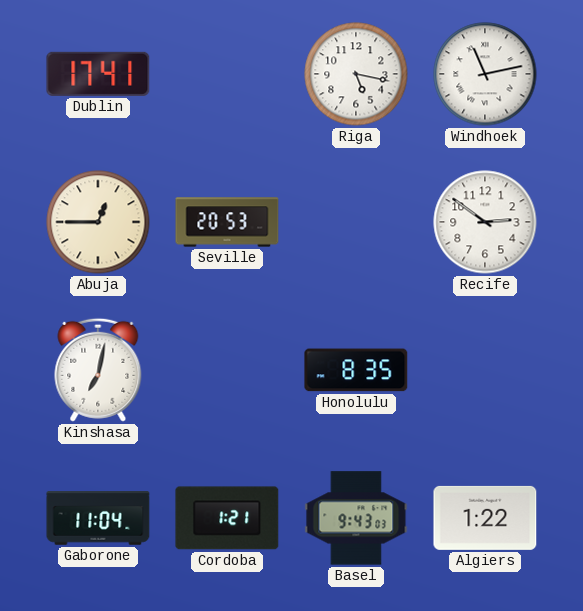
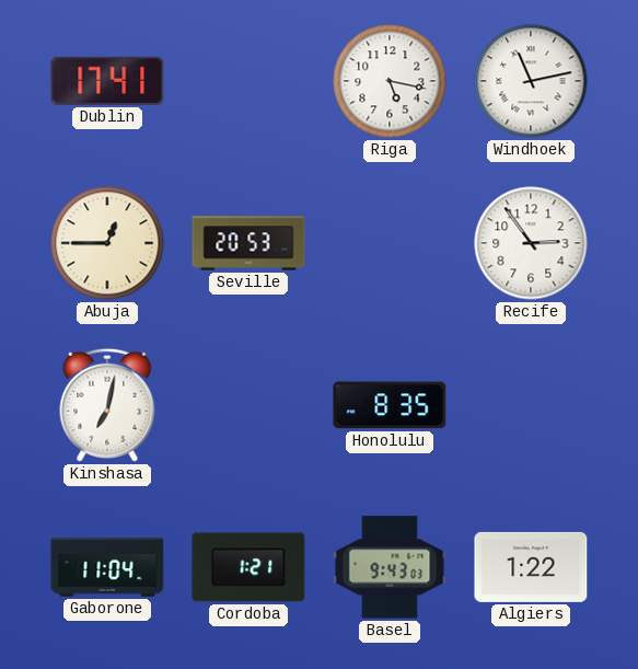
Recife: 2:51 -> 2:54
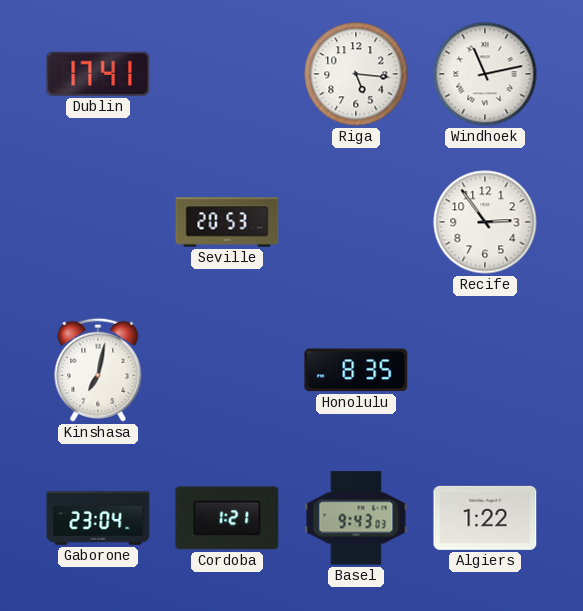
Riga: 5:17 -> 5:16
Abuja: 12:45 -> none
Gaborone: 11:04 -> 23:04
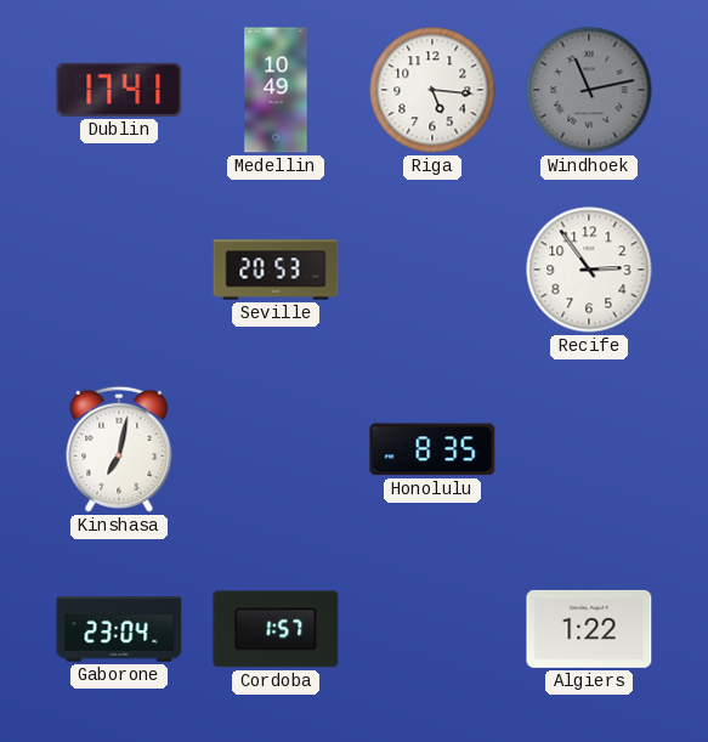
Medellin: none -> 10:49
Windhoek dial: white -> grey
Cordoba: 1:21 -> 1:57
Basel: 9:43 -> none
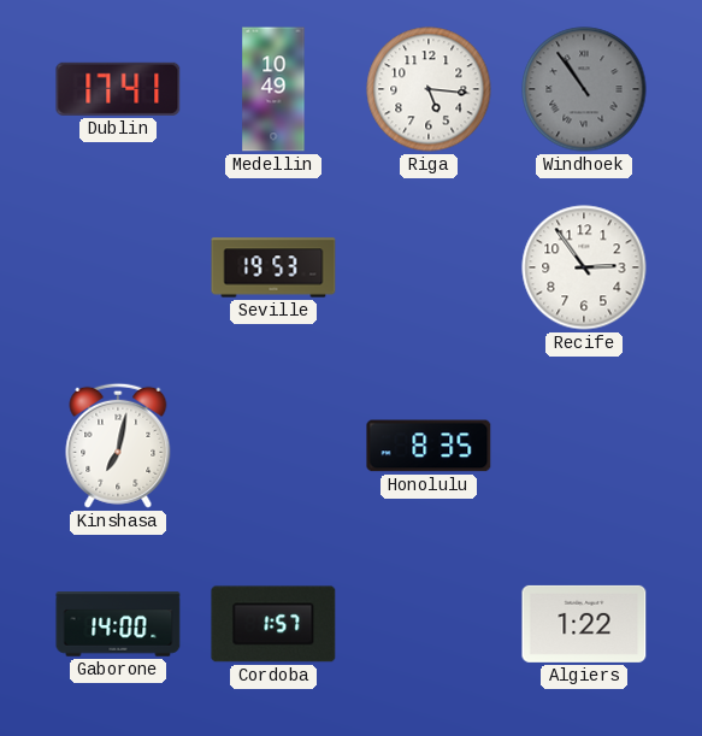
Windhoek: 11:13 -> 10:54
Seville: 20:53 -> 19:53
Gaborone: 23:04 -> 14:00
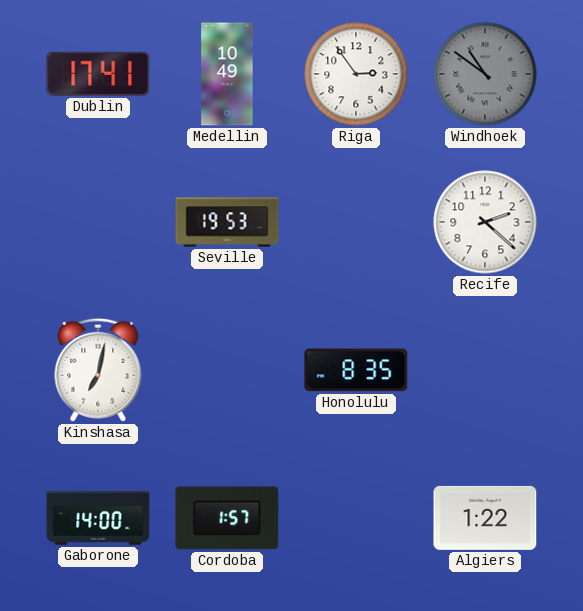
Riga: 5:16 -> 2:54
Windhoek: 10:54 -> 10:51
Recife: 2:54 -> 2:22
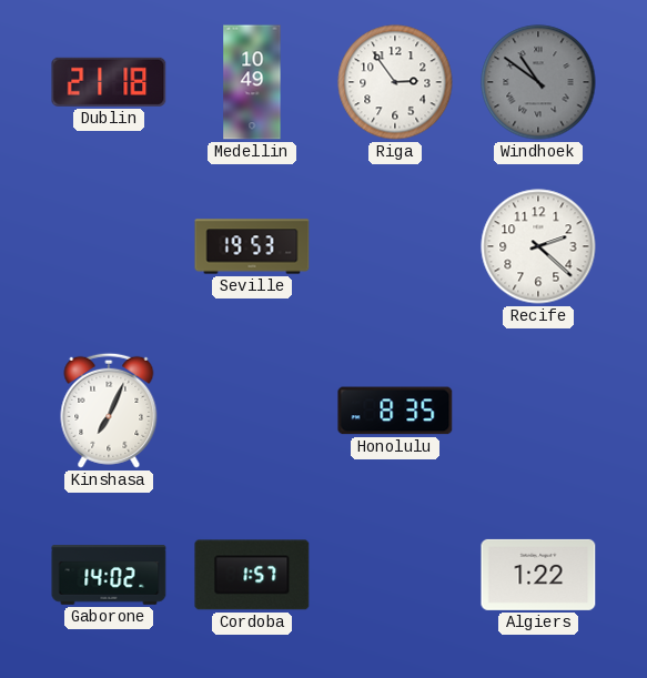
Dublin: 17:41 -> 21:18
Kinshasa: 7:02 -> 7:04
Gaborone: 14:00 -> 14:02
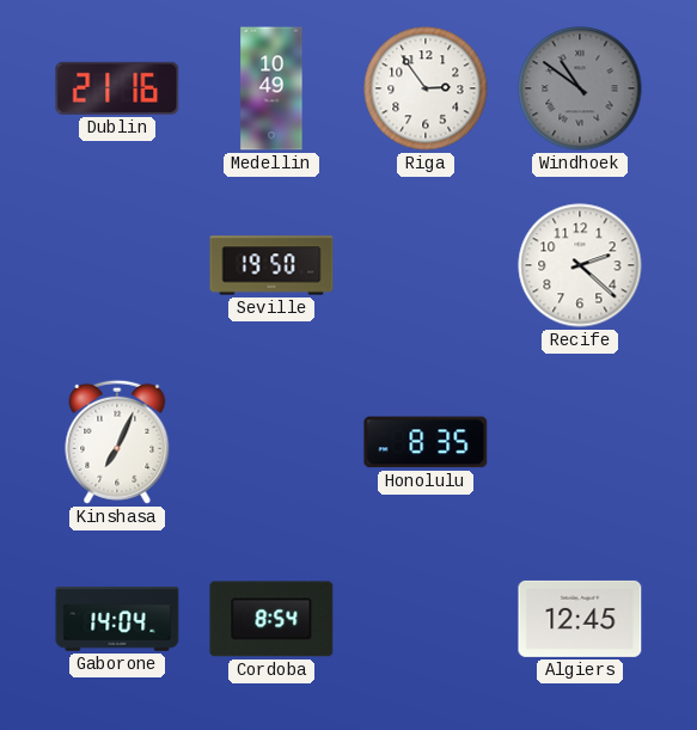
Dublin: 21:18 -> 21:16
Seville: 19:53 -> 19:50
Gaborone: 14:02 -> 14:04
Cordoba: 1:57 -> 8:54
Algiers: 1:22 -> 12:45
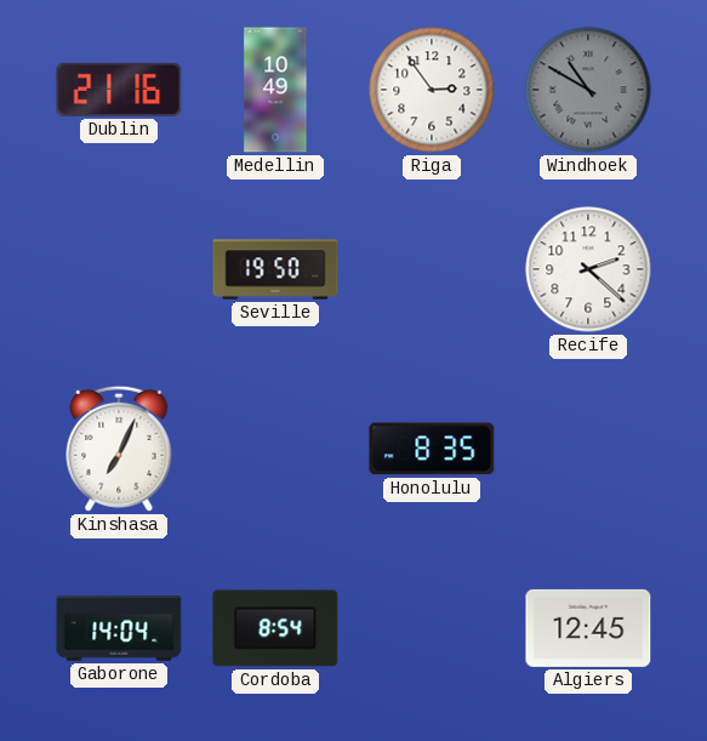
Windhoek: 10:51 -> 10:50
